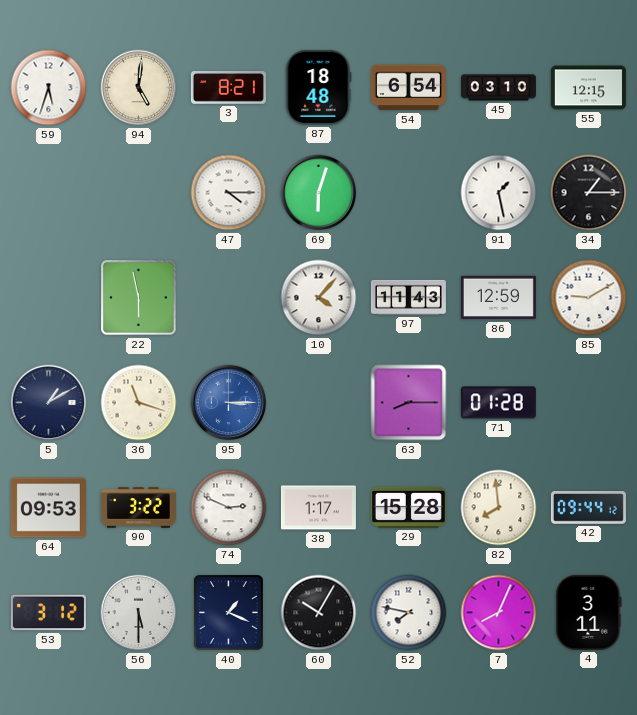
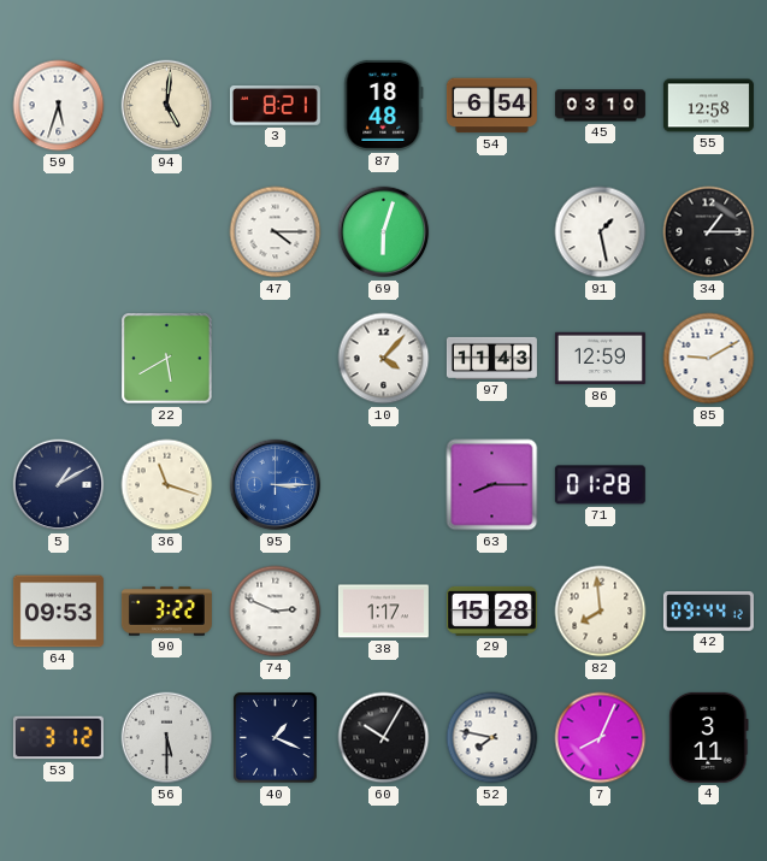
55: 12:15 -> 12:58
22: 5:58 -> 5:40
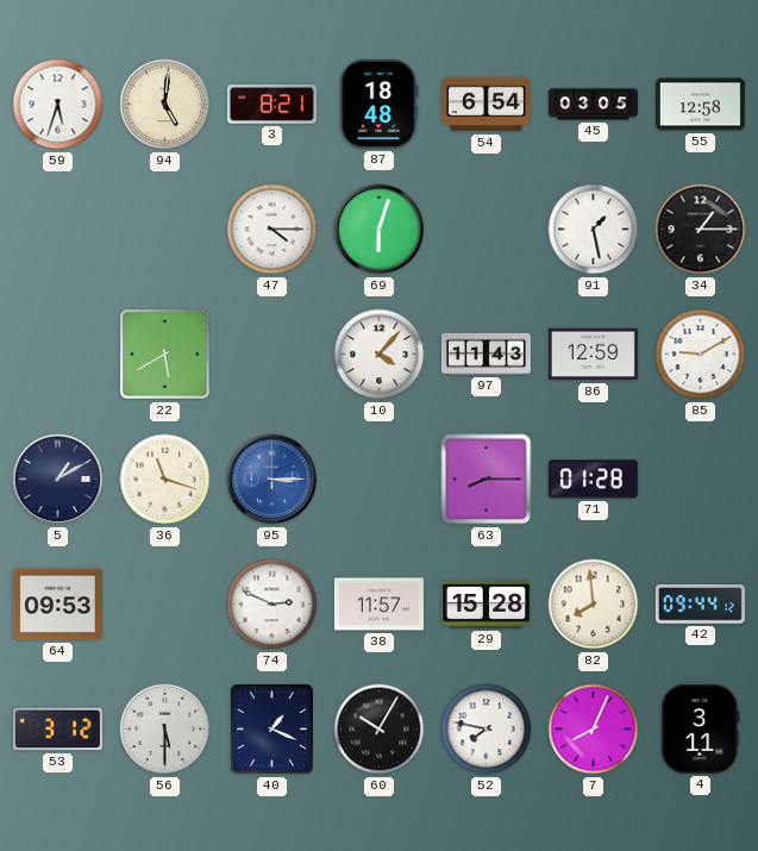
45: 03:10 -> 03:05
90: 3:22 -> none
38: 1:17 -> 11:57
